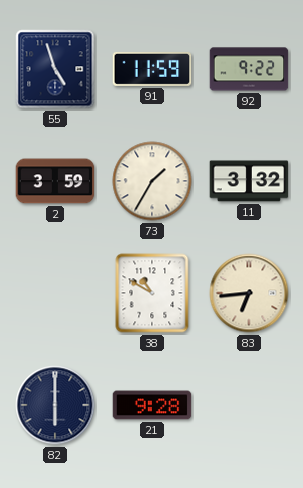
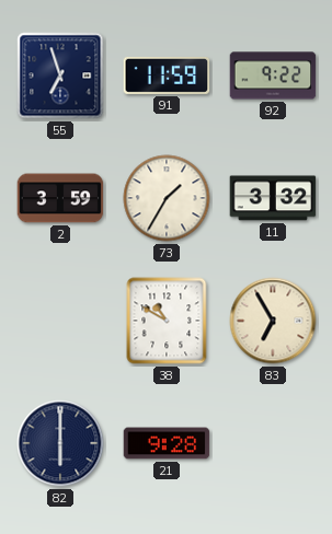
55: 4:57 -> 6:57
83: 6:44 -> 6:55
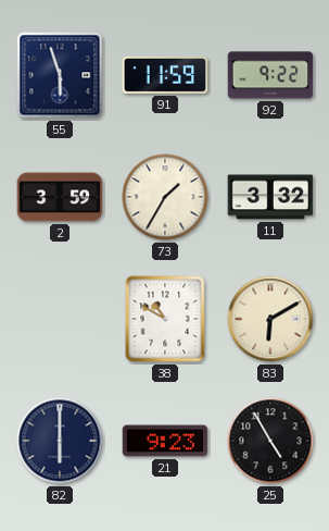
55: 6:57 -> 5:57
83: 6:55 -> 6:10
21: 9:28 -> 9:23
25: none -> 4:55
